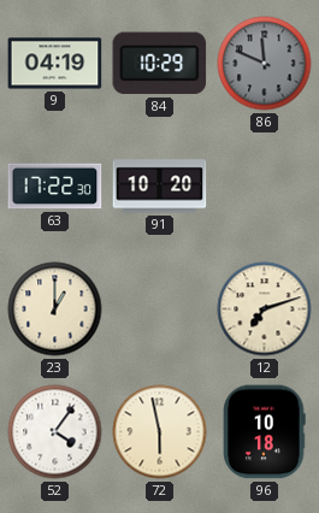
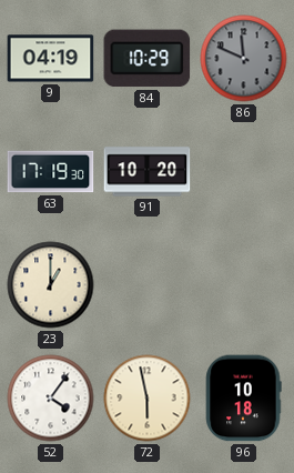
63: 17:22 -> 17:19
12: 7:12 -> none
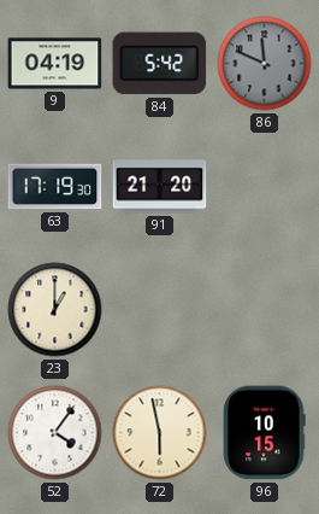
84: 10:29 -> 5:42
91: 10:20 -> 21:20
96: 10:18 -> 10:15
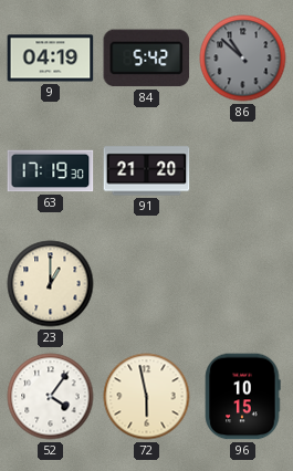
86: 11:49 -> 10:52
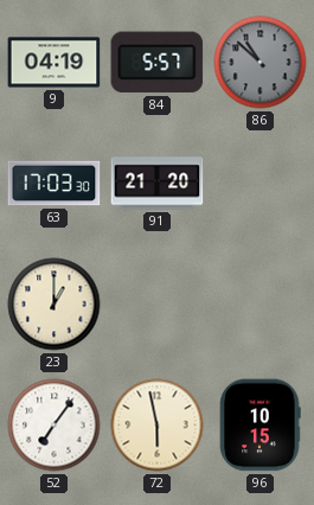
84: 5:42 -> 5:57
63: 17:19 -> 17:03
52: 4:06 -> 7:06
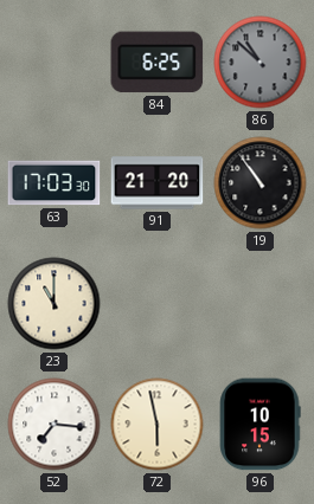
9: 04:19 -> none
84: 5:57 -> 6:25
19: none -> 10:54
23: 1:00 -> 11:00
52: 7:06 -> 7:16
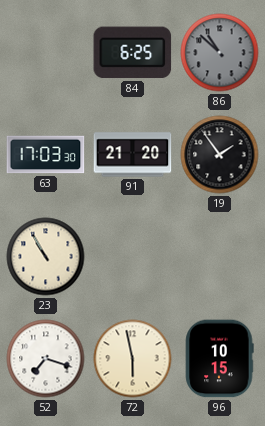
19: 10:54 -> 1:54
23: 11:00 -> 10:55
52: 7:16 -> 7:18
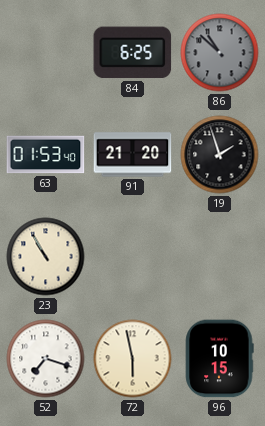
63: 17:03 -> 01:53
19: 1:54 -> 1:57
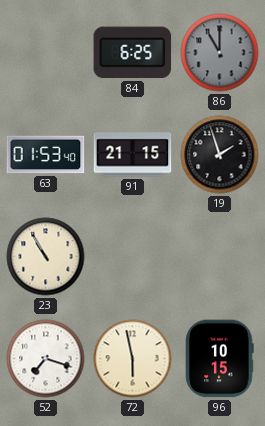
86: 10:52 -> 11:00
91: 21:20 -> 21:15
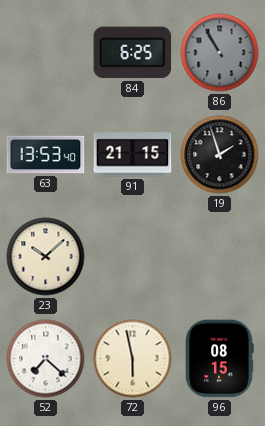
86: 11:00 -> 10:55
63: 01:53 -> 13:53
23: 10:55 -> 10:08
52: 7:18 -> 7:22
96: 10:15 -> 08:15
